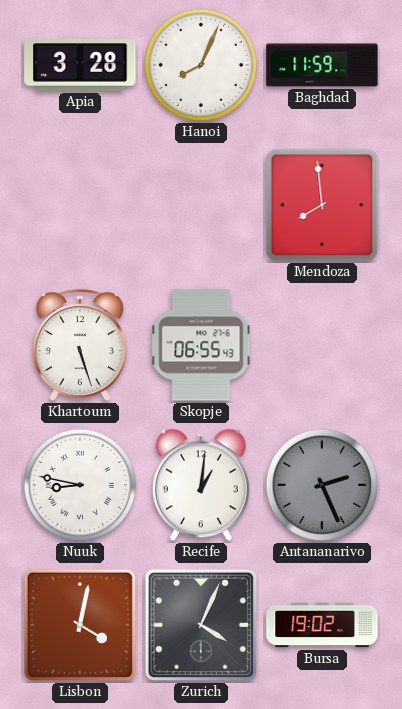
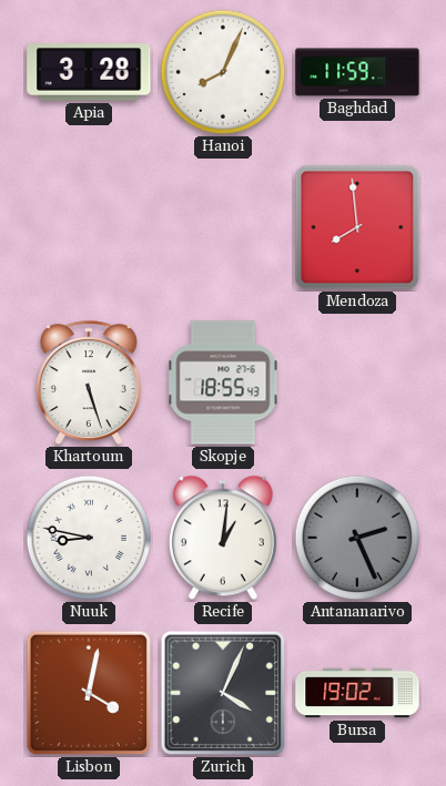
Skopje: 06:55 -> 18:55
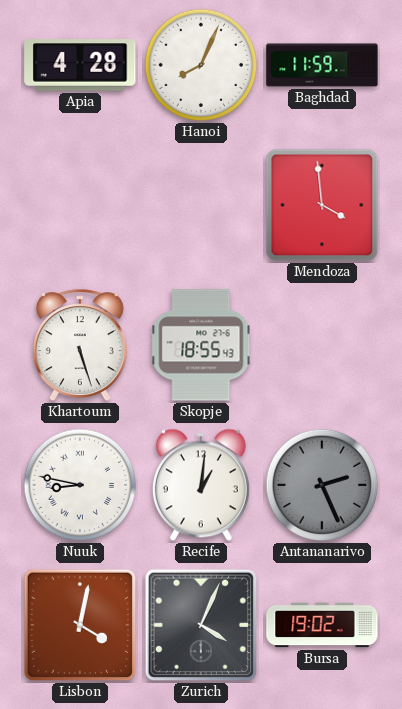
Apia: 3:28 -> 4:28
Mendoza: 7:59 -> 3:59
